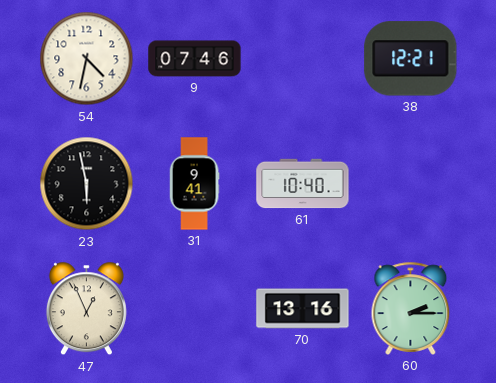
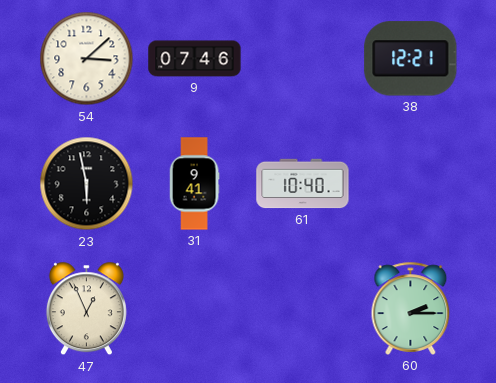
54: 4:32 -> 3:08
70: 13:16 -> none
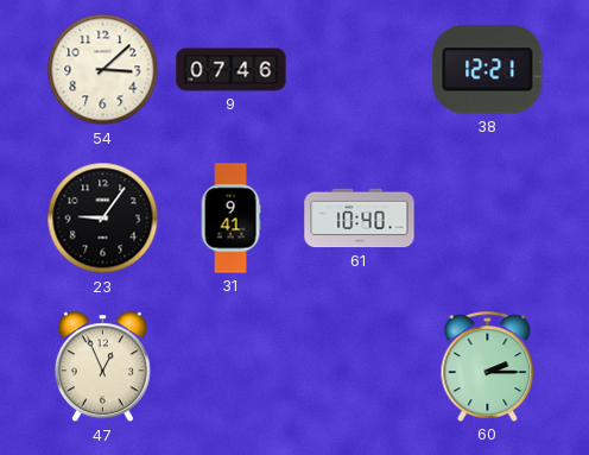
23: 5:58 -> 9:06
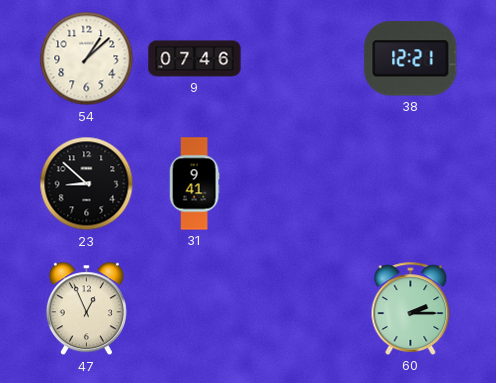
54: 3:08 -> 1:08
23: 9:06 -> 8:52
61: 10:40 -> none
